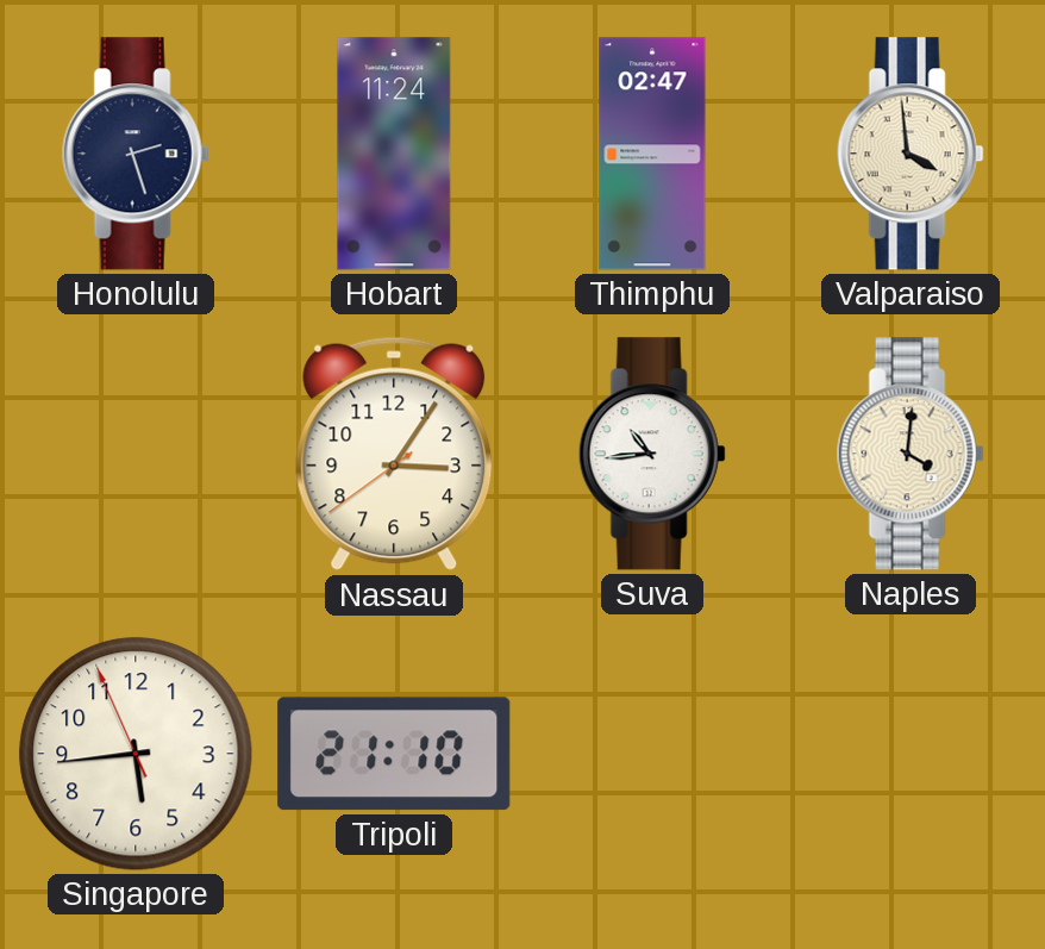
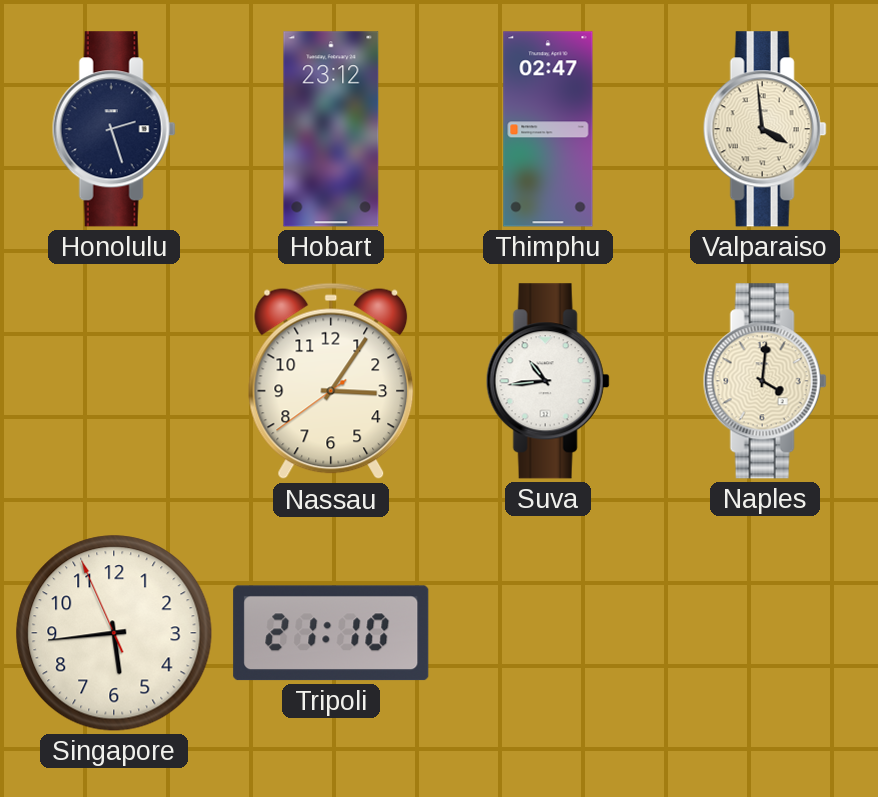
Hobart: 11:24 -> 23:12
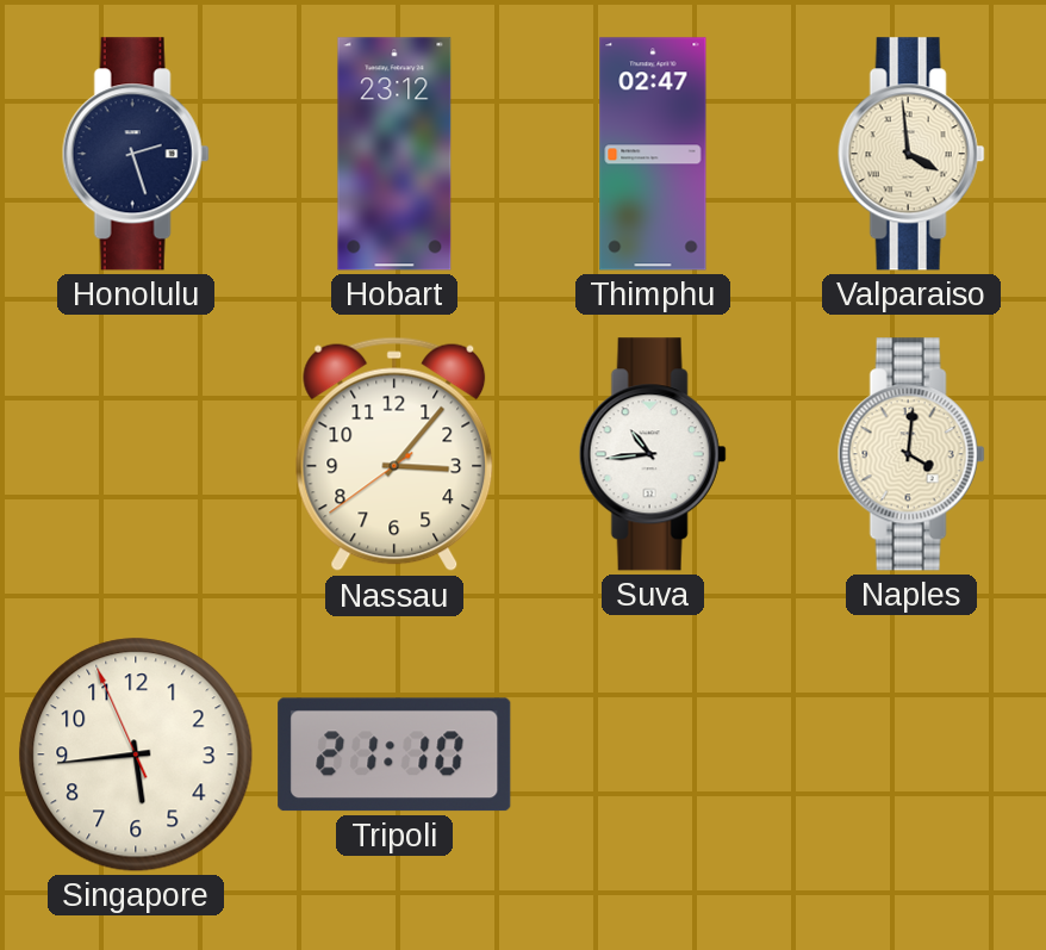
Nassau: 3:05 -> 3:06
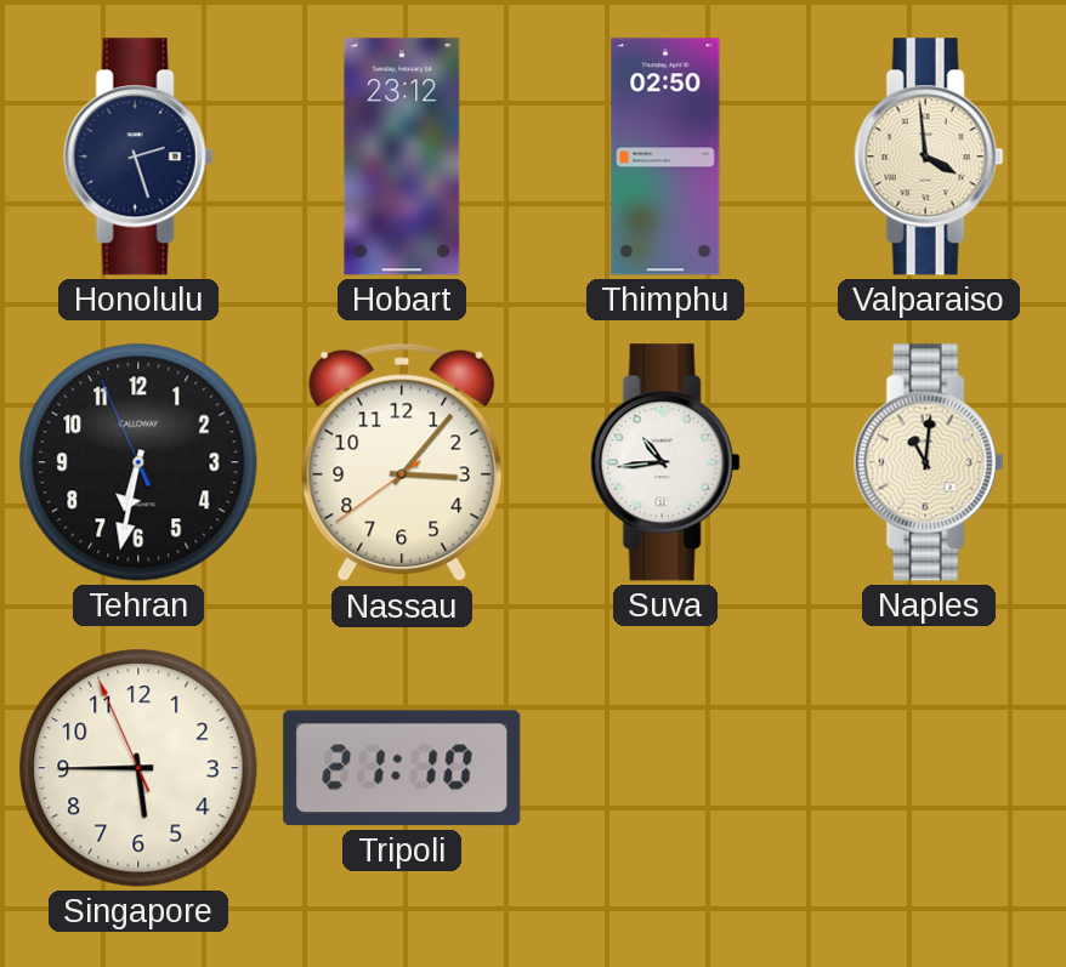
Thimphu: 02:47 -> 02:50
Tehran: none -> 6:31
Naples: 4:01 -> 11:01
Singapore: 5:43 -> 5:44
